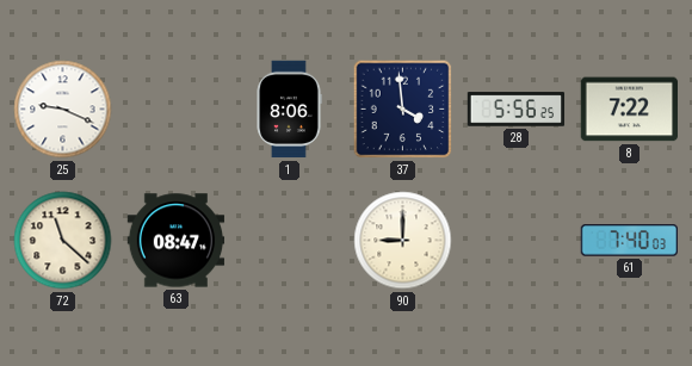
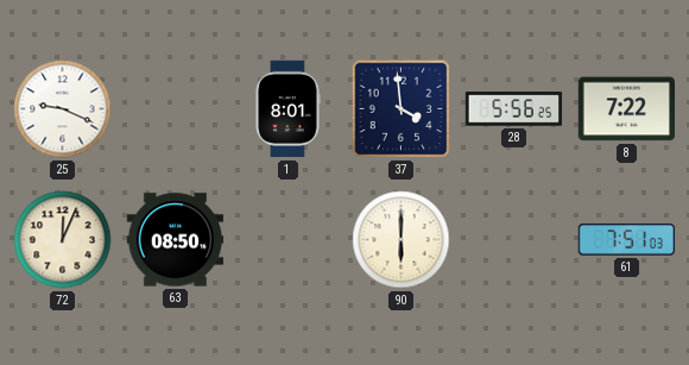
1: 8:06 -> 8:01
72: 11:22 -> 12:04
63: 08:47 -> 08:50
90: 9:00 -> 6:00
61: 7:40 -> 7:51
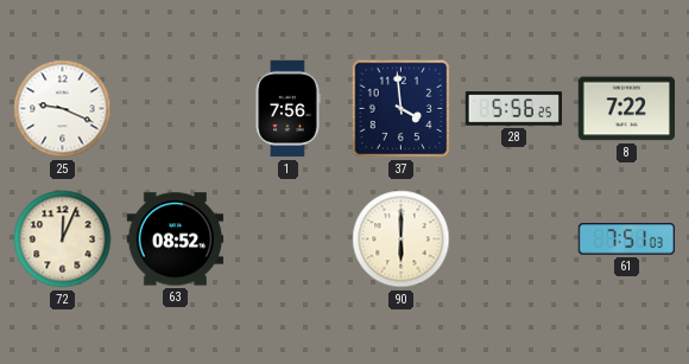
1: 8:01 -> 7:56
63: 08:50 -> 08:52
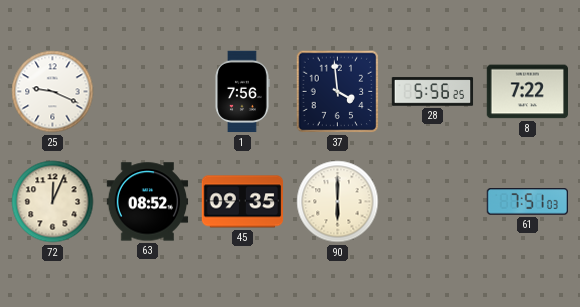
45: none -> 09:35
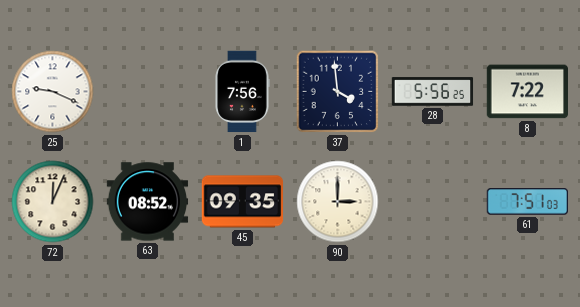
90: 6:00 -> 3:00
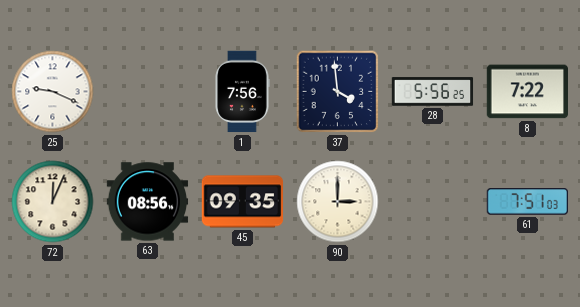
63: 08:52 -> 08:56
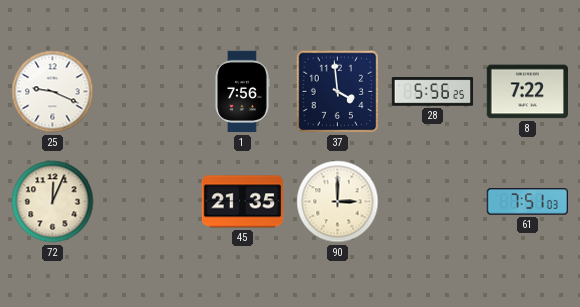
63: 08:56 -> none
45: 09:35 -> 21:35
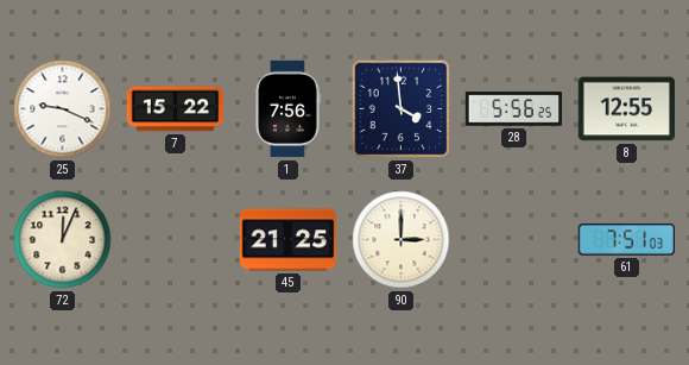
7: none -> 15:22
8: 7:22 -> 12:55
45: 21:35 -> 21:25
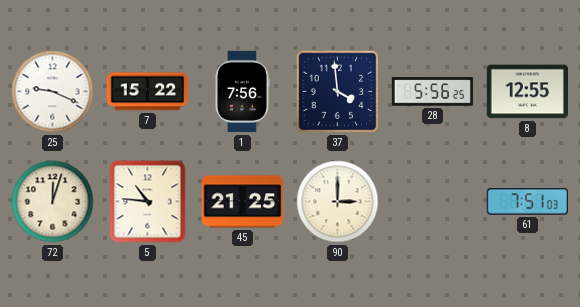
72: 12:04 -> 12:03
5: none -> 10:46
